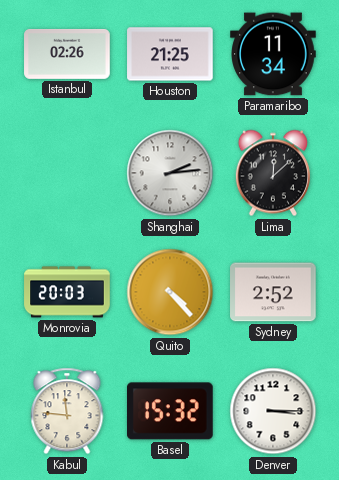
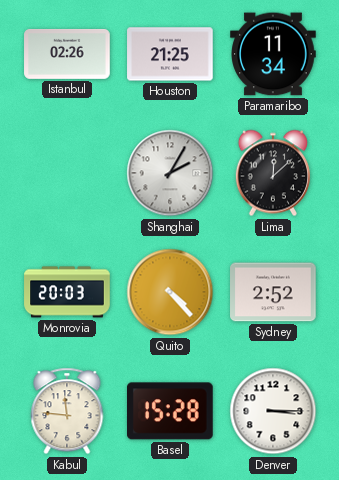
Shanghai: 2:14 -> 2:05
Basel: 15:32 -> 15:28
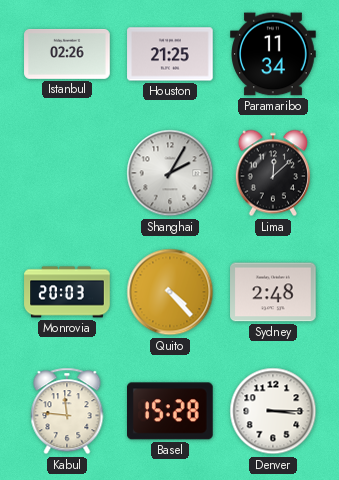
Sydney: 2:52 -> 2:48
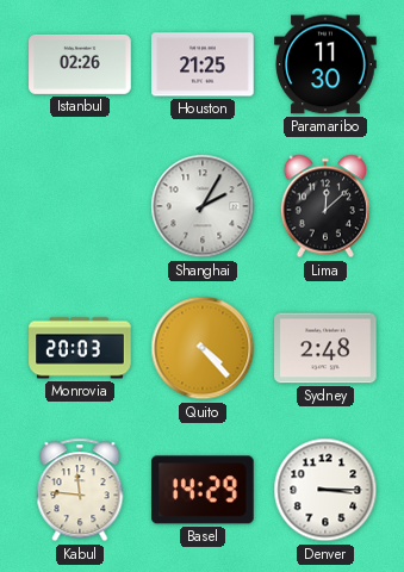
Paramaribo: 11:34 -> 11:30
Basel: 15:28 -> 14:29
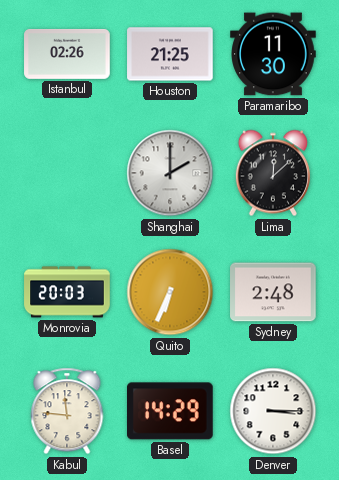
Shanghai: 2:05 -> 2:00
Quito: 4:23 -> 6:34
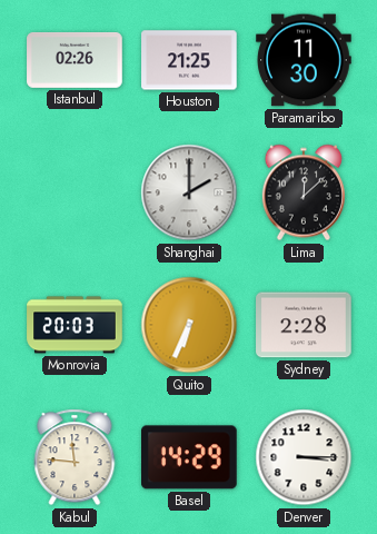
Sydney: 2:48 -> 2:28
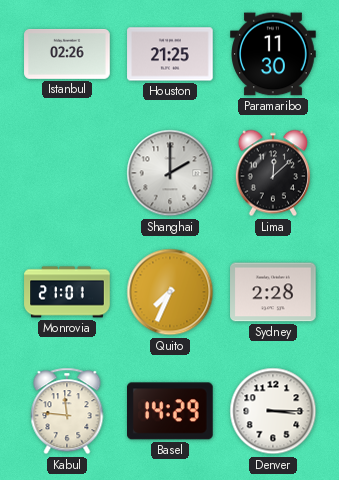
Monrovia: 20:03 -> 21:01
Quito: 6:34 -> 7:34
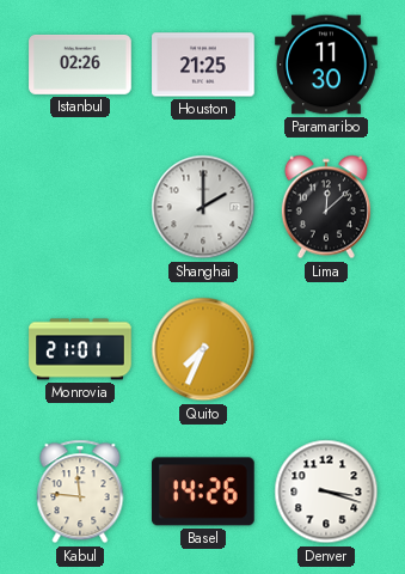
Sydney: 2:28 -> none
Basel: 14:29 -> 14:26
Denver: 3:15 -> 3:18
